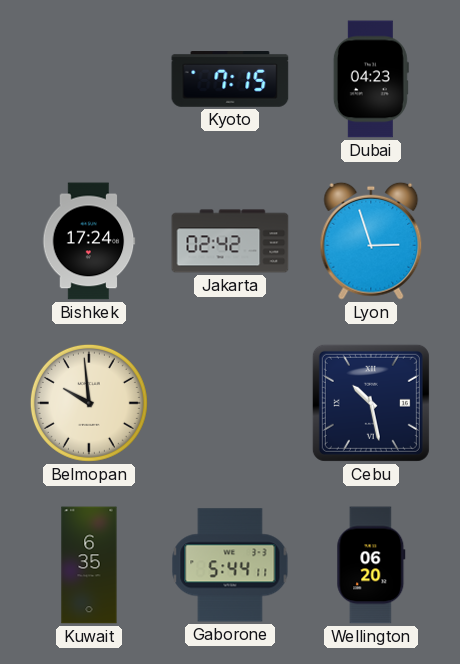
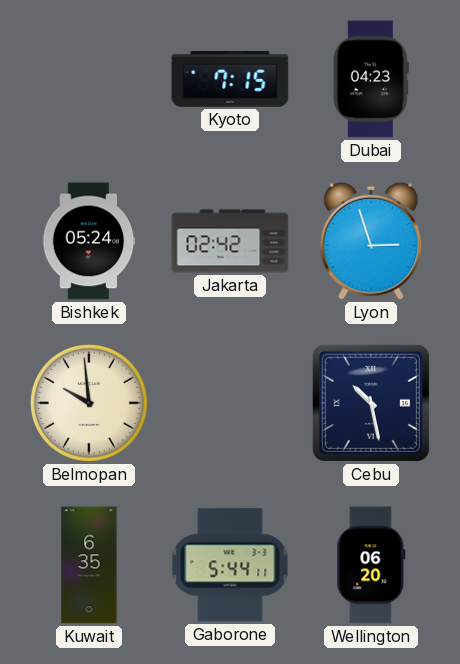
Bishkek: 17:24 -> 05:24
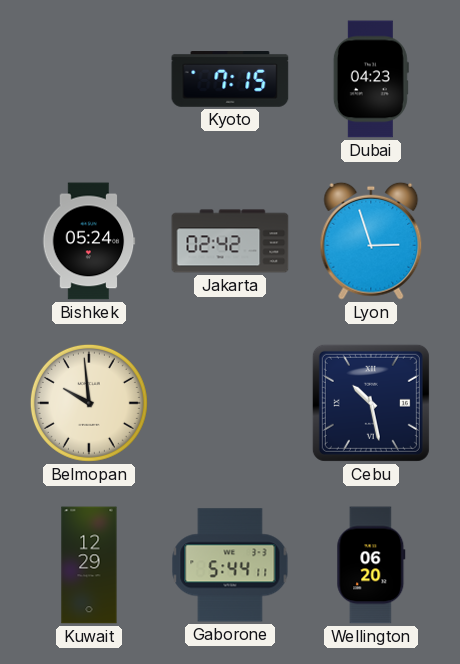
Kuwait: 6:35 -> 12:29
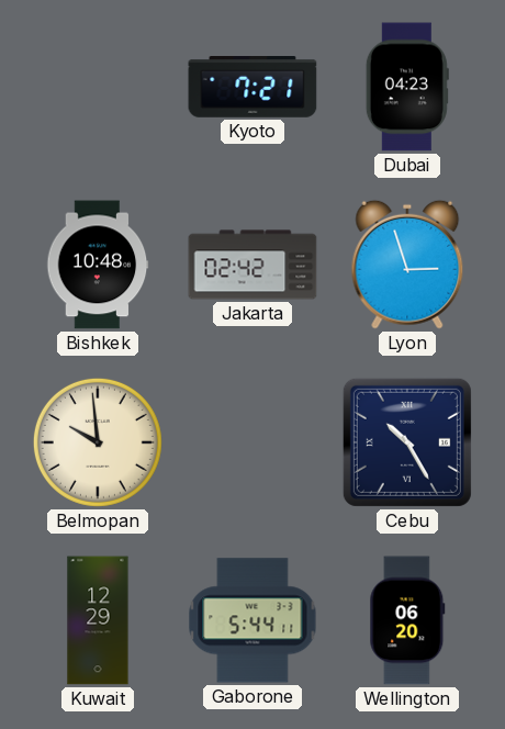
Kyoto: 7:15 -> 7:21
Bishkek: 05:24 -> 10:48
Cebu: 10:28 -> 10:25
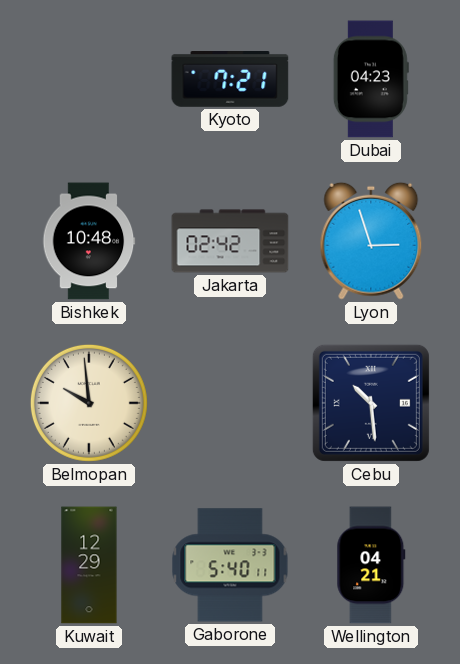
Cebu: 10:25 -> 10:29
Gaborone: 5:44 -> 5:40
Wellington: 06:20 -> 04:21
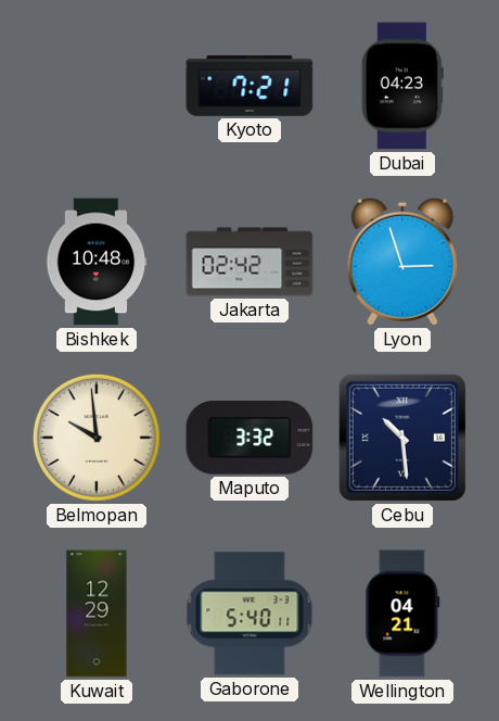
Maputo: none -> 3:32
